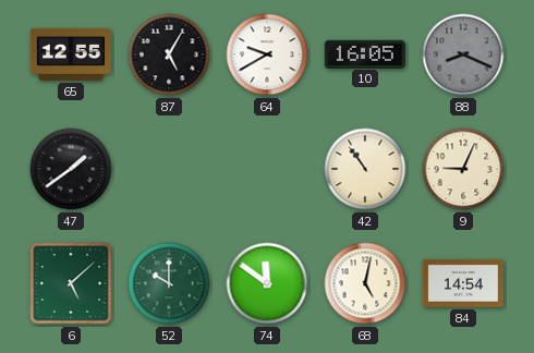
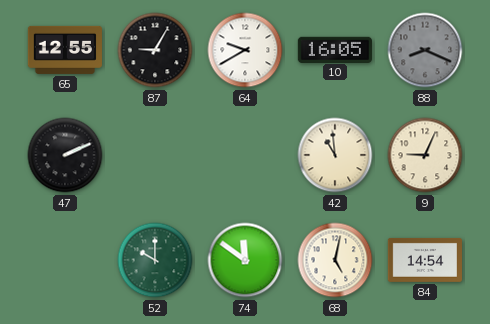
87: 5:05 -> 9:05
47: 1:39 -> 2:11
42: 10:54 -> 10:59
6: 5:08 -> none
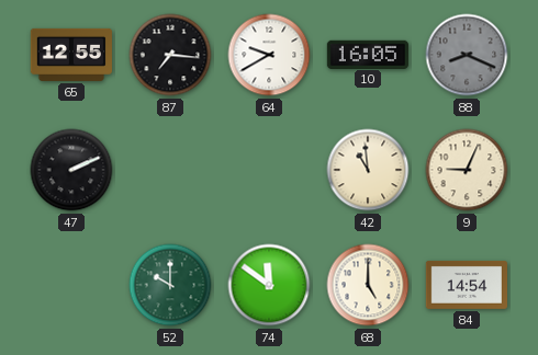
87: 9:05 -> 7:16
68: 5:02 -> 5:00
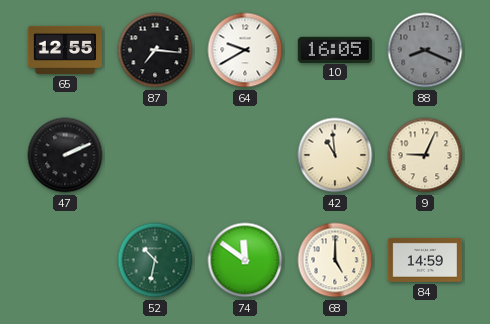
52: 10:00 -> 10:32
84: 14:54 -> 14:59
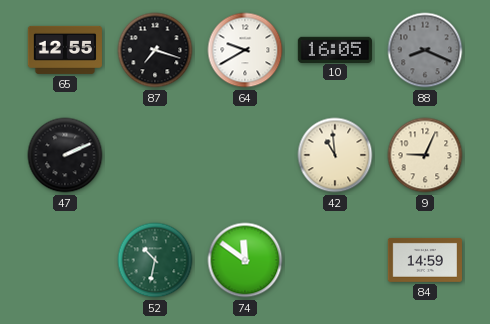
87: 7:16 -> 7:18
68: 5:00 -> none
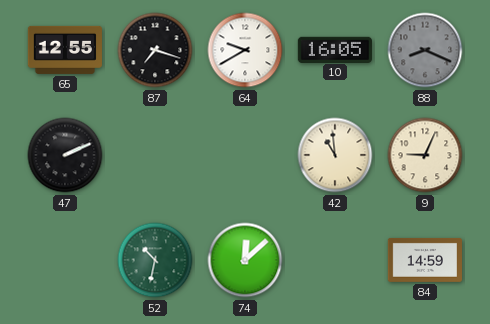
74: 11:51 -> 12:08
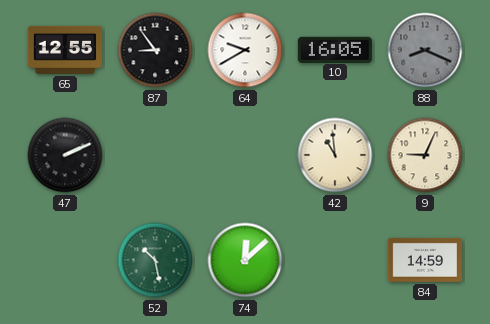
87: 7:18 -> 8:54
52: 10:32 -> 10:28
